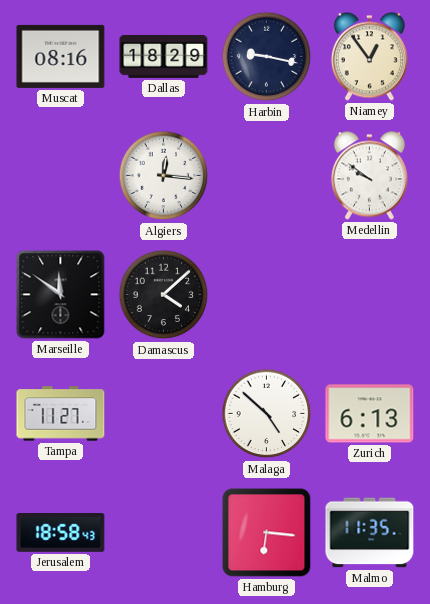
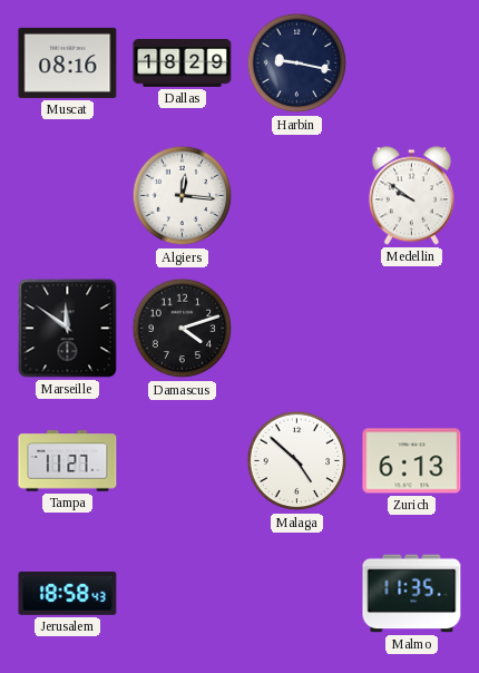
Niamey: 12:54 -> none
Damascus: 4:08 -> 4:12
Hamburg: 6:16 -> none
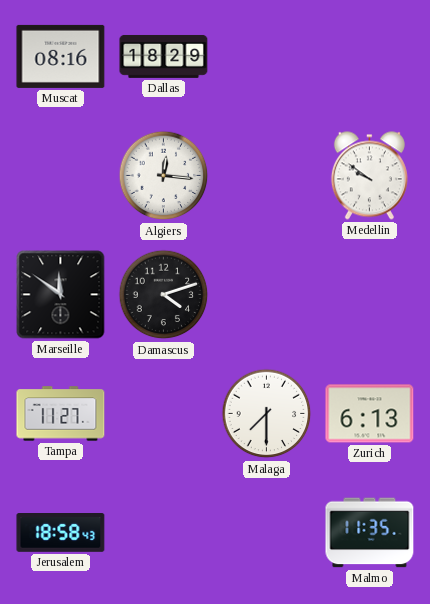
Harbin: 9:17 -> none
Malaga: 4:52 -> 7:30
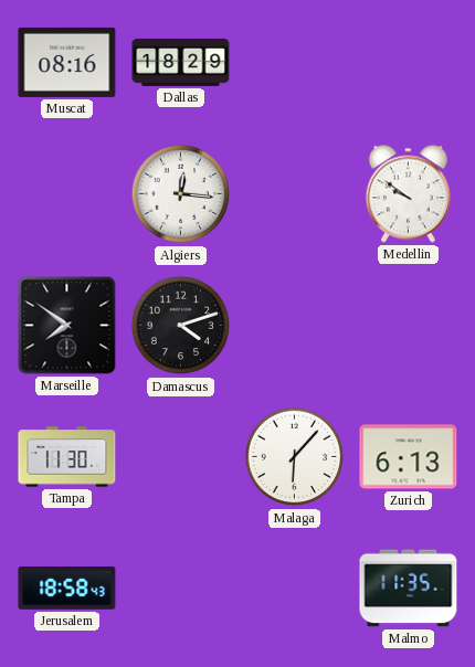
Marseille: 11:51 -> 7:51
Tampa: 11:27 -> 11:30
Malaga: 7:30 -> 6:07
